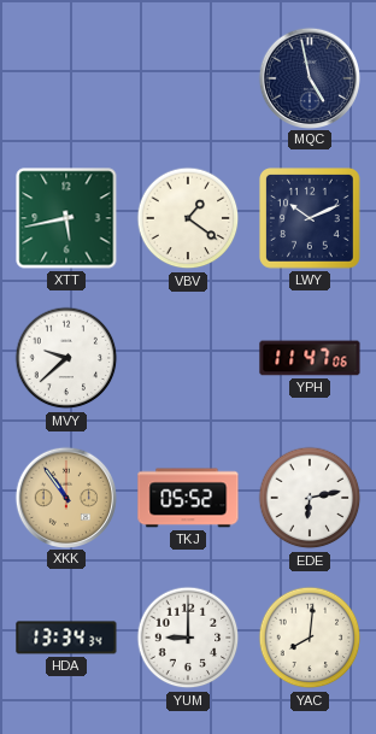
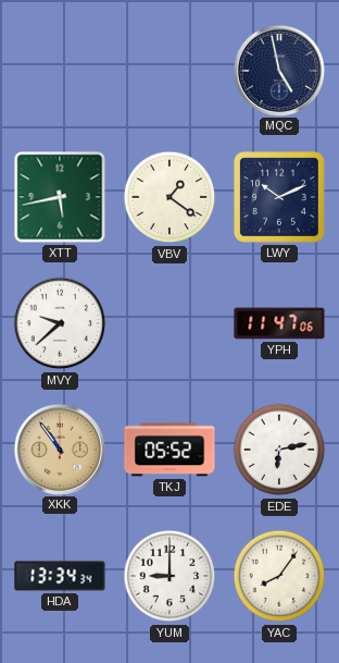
YAC: 8:01 -> 8:06
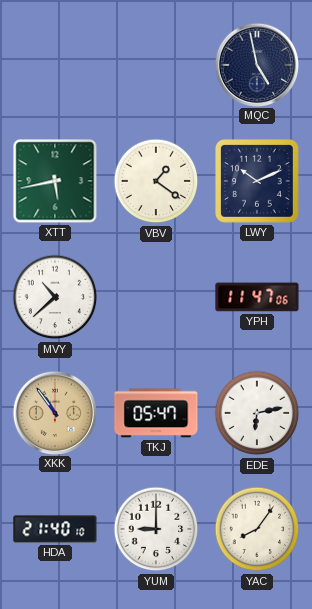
MVY: 9:38 -> 10:38
TKJ: 05:52 -> 05:47
HDA: 13:34 -> 21:40
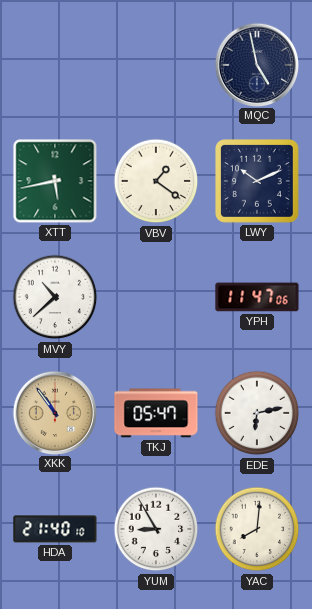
YUM: 9:00 -> 8:55
YAC: 8:06 -> 8:01
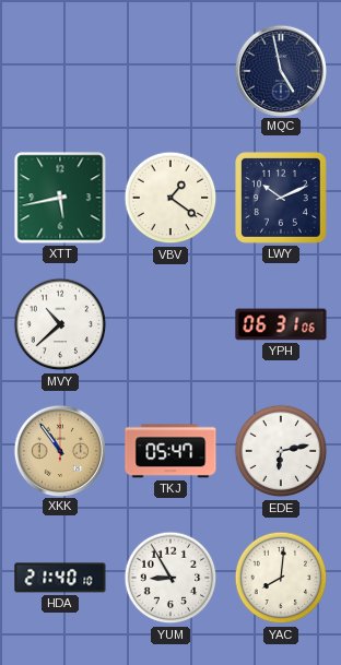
YPH: 11:47 -> 06:31
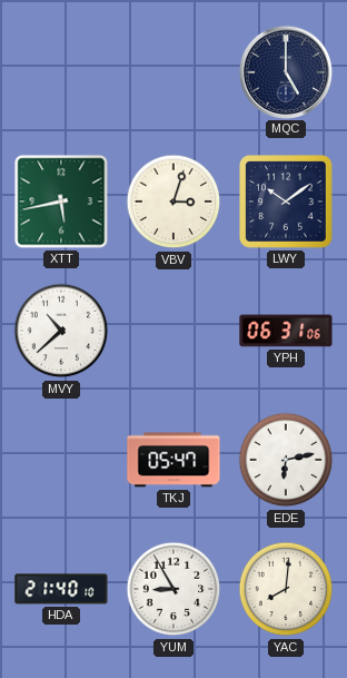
MQC: 4:58 -> 5:00
VBV: 1:21 -> 3:03
LWY: 10:11 -> 10:09
XKK: 10:54 -> none
